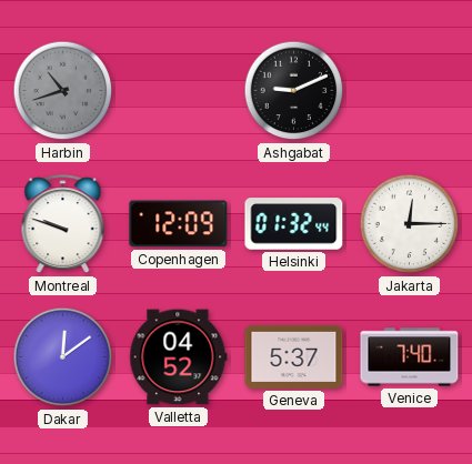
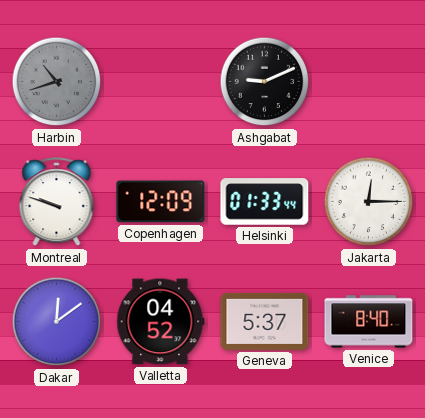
Helsinki: 01:32 -> 01:33
Venice: 7:40 -> 8:40
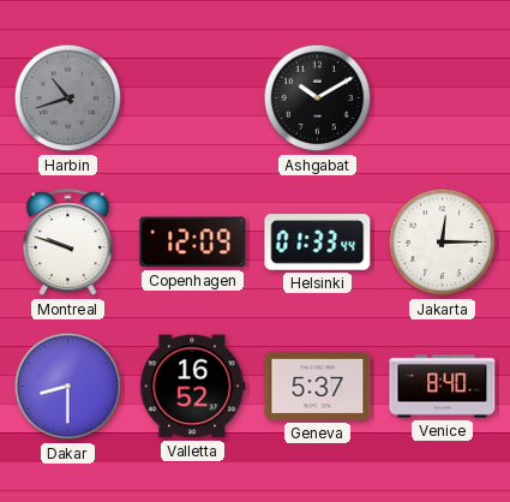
Ashgabat: 9:11 -> 10:10
Dakar: 12:09 -> 8:30
Valletta: 04:52 -> 16:52
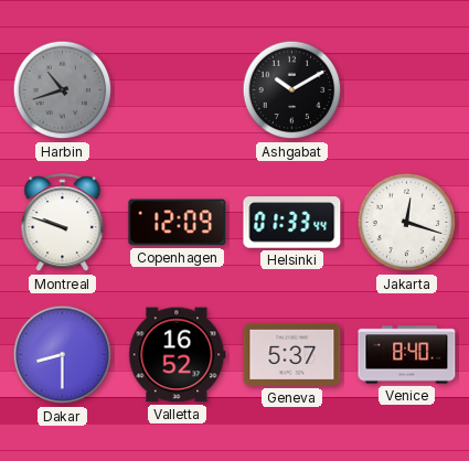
Jakarta: 12:15 -> 12:18
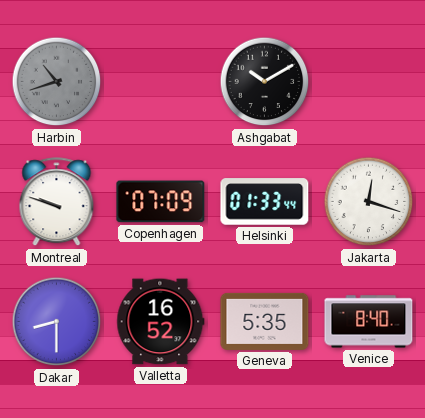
Copenhagen: 12:09 -> 07:09
Geneva: 5:37 -> 5:35
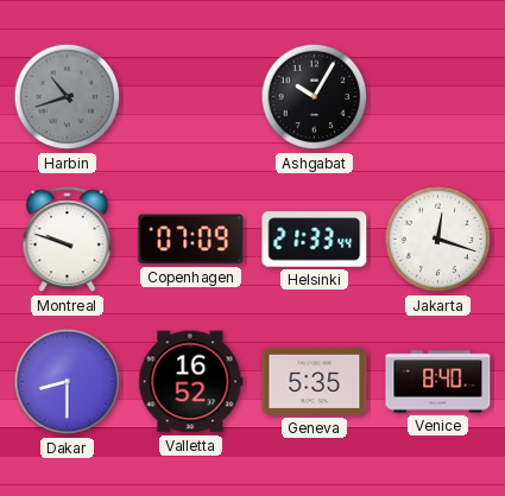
Ashgabat: 10:10 -> 10:05
Helsinki: 01:33 -> 21:33
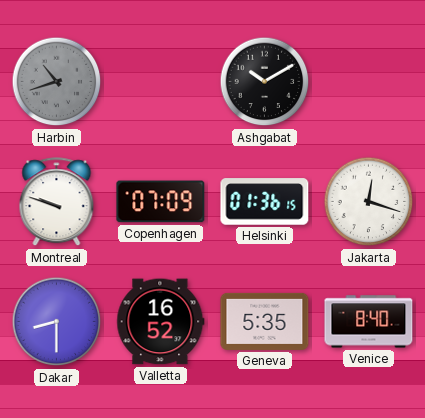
Ashgabat: 10:05 -> 10:10
Helsinki: 21:33 -> 01:36
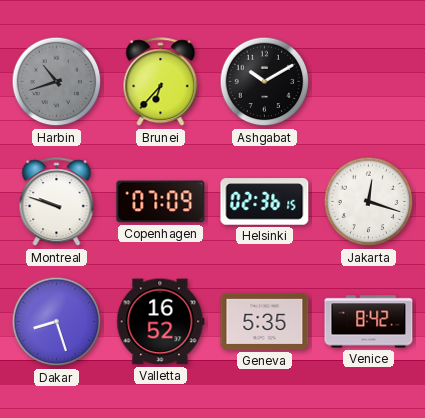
Brunei: none -> 6:37
Helsinki: 01:36 -> 02:36
Dakar: 8:30 -> 8:27
Venice: 8:40 -> 8:42
